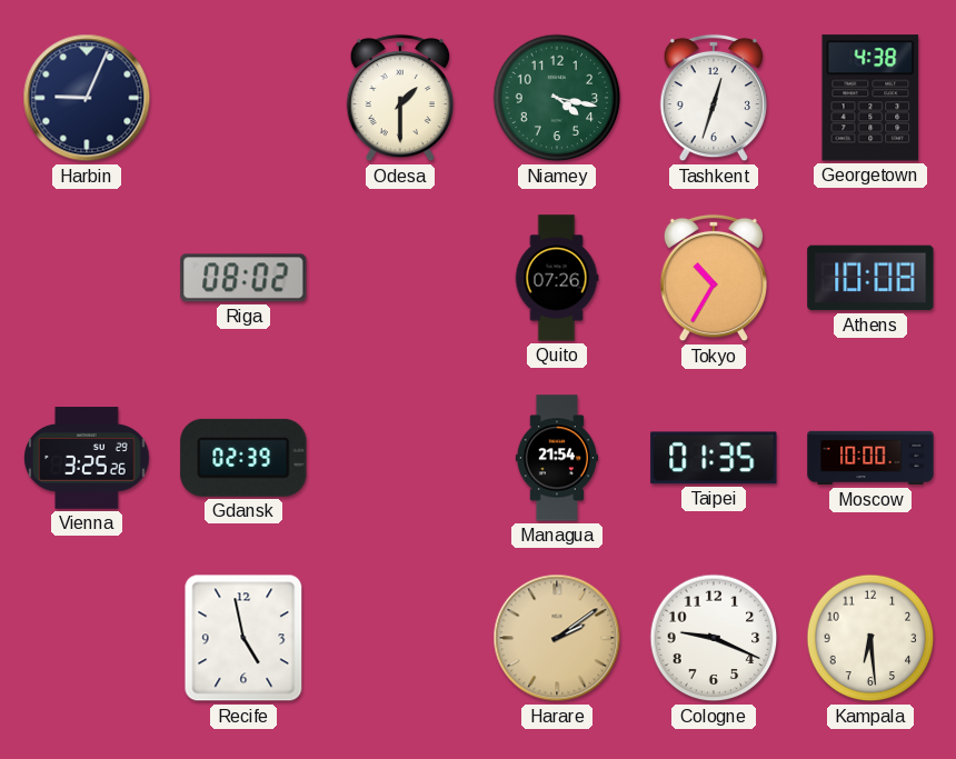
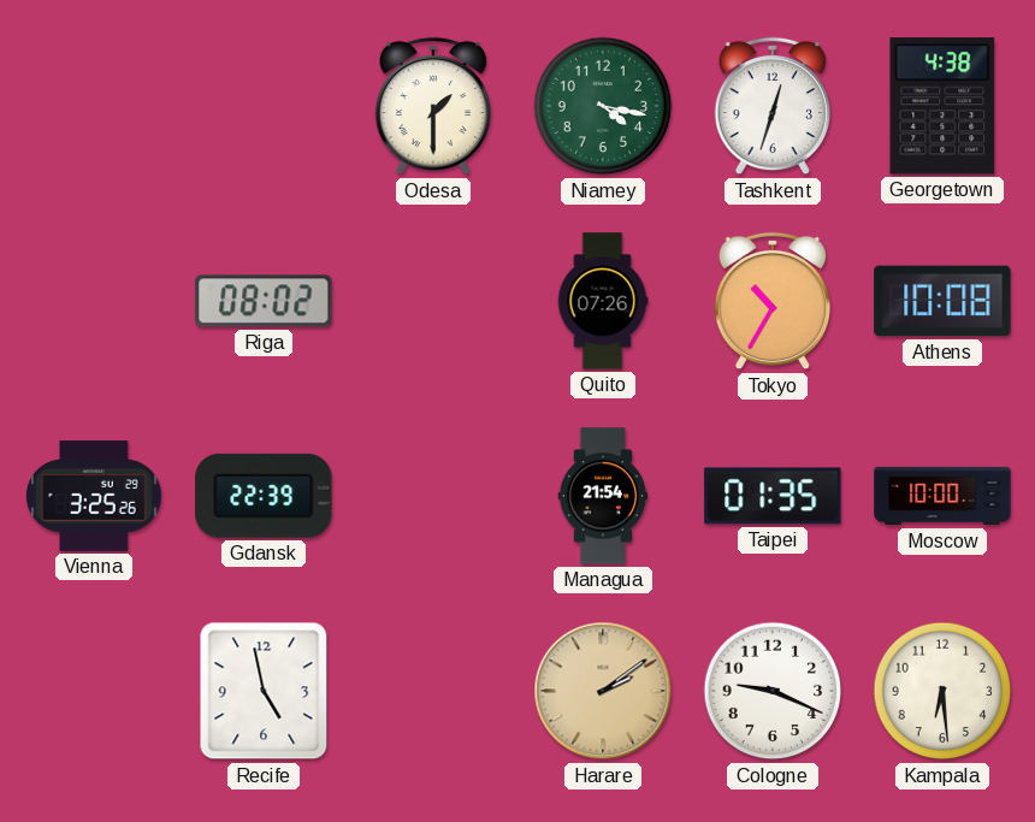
Harbin: 9:04 -> none
Gdansk: 02:39 -> 22:39
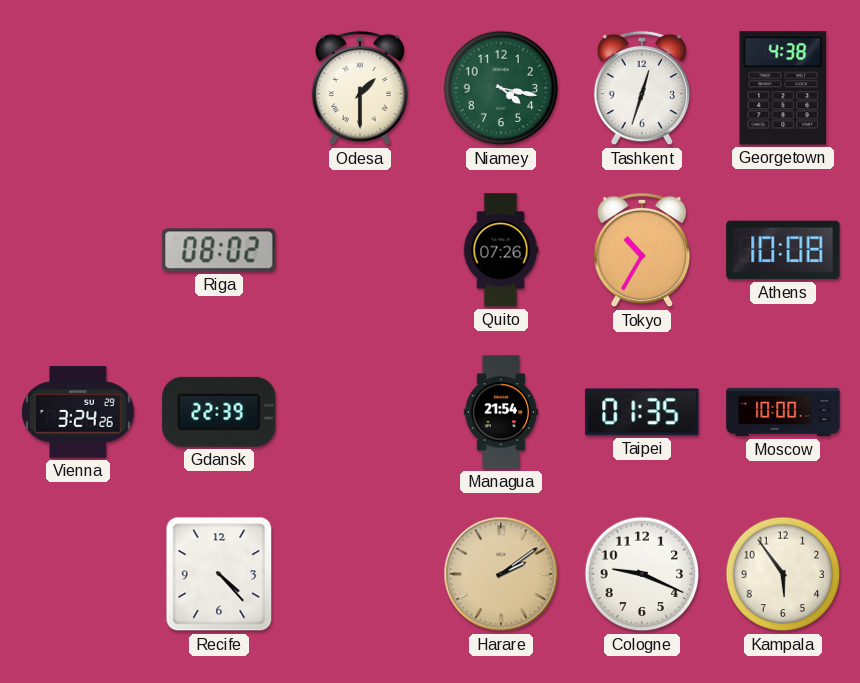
Vienna: 3:25 -> 3:24
Recife: 4:58 -> 4:23
Kampala: 6:29 -> 5:54
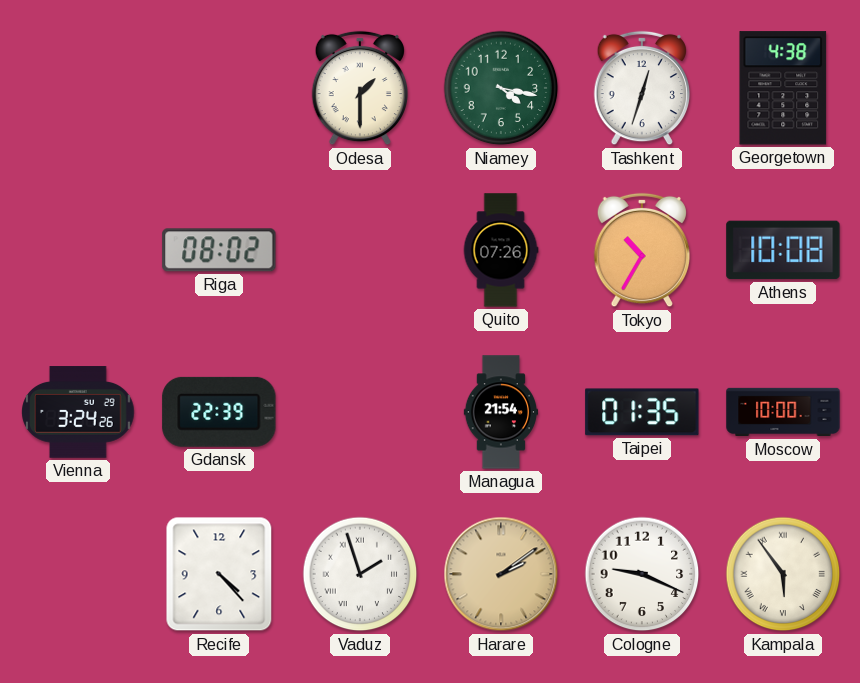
Vaduz: none -> 1:57
Kampala numerals: Arabic -> Roman
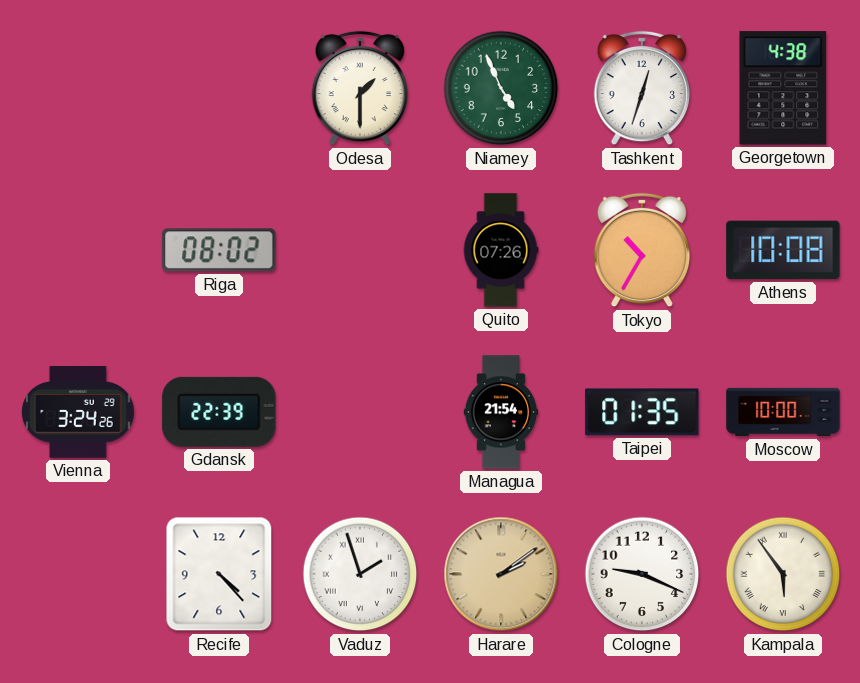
Niamey: 4:17 -> 4:56
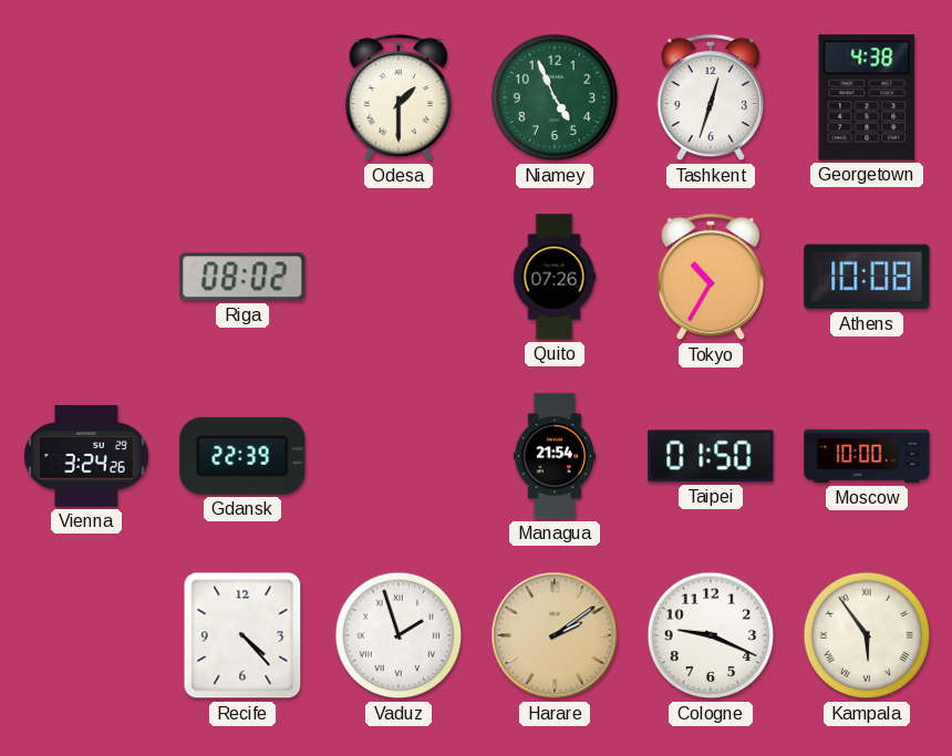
Taipei: 01:35 -> 01:50
